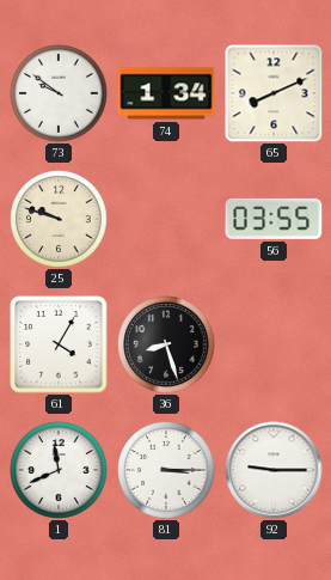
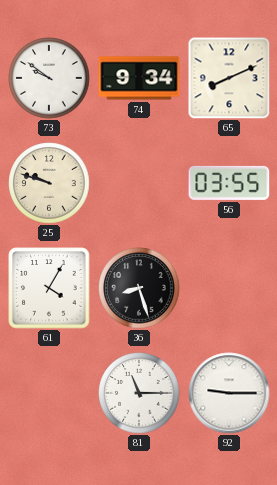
74: 1:34 -> 9:34
1: 11:41 -> none
81: 3:15 -> 11:15
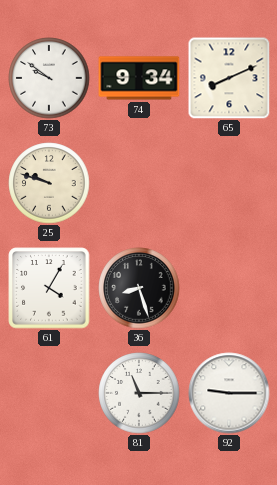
56: 03:55 -> none
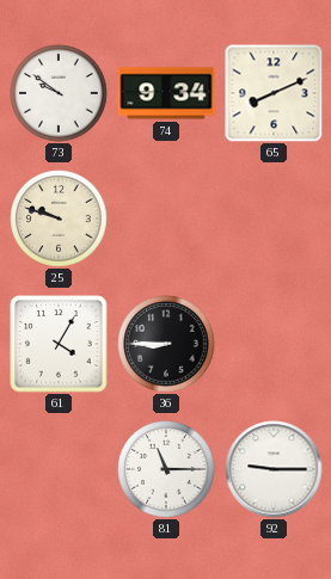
36: 8:27 -> 8:45
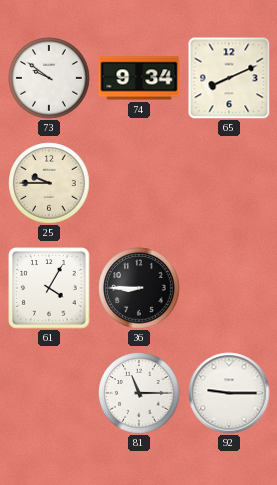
25: 9:48 -> 9:45
